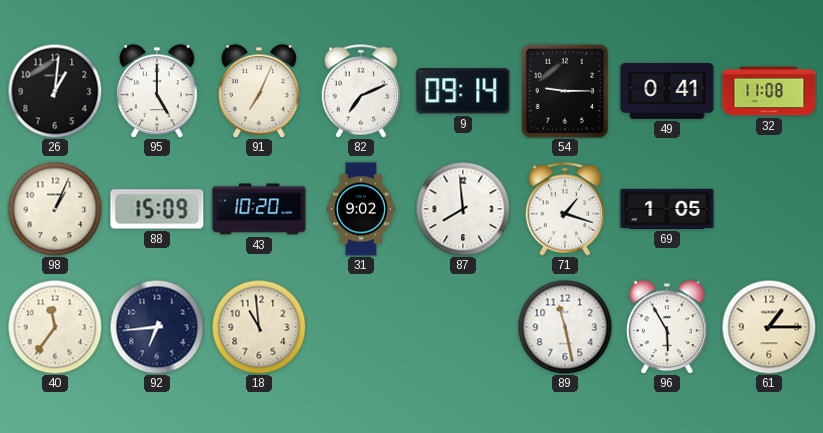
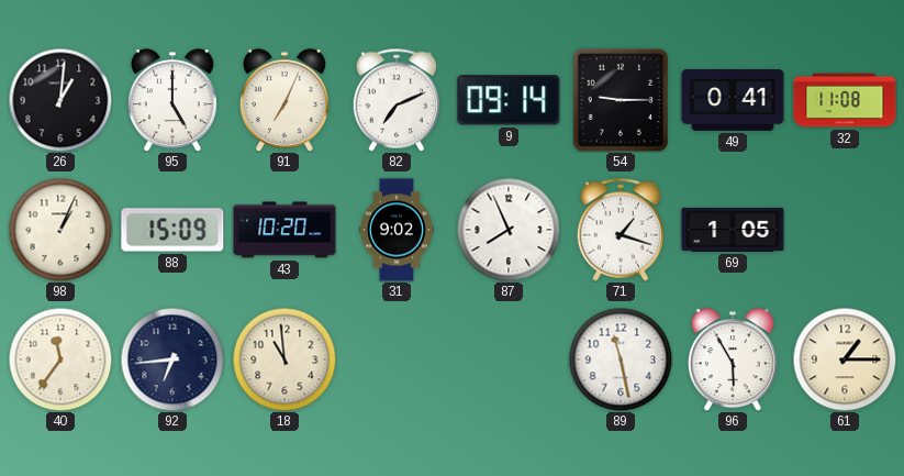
87: 7:59 -> 7:56
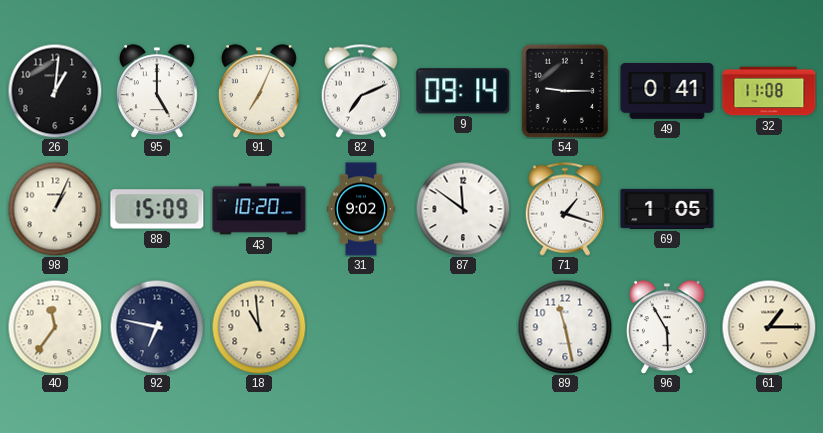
87: 7:56 -> 11:51
92: 6:44 -> 6:47
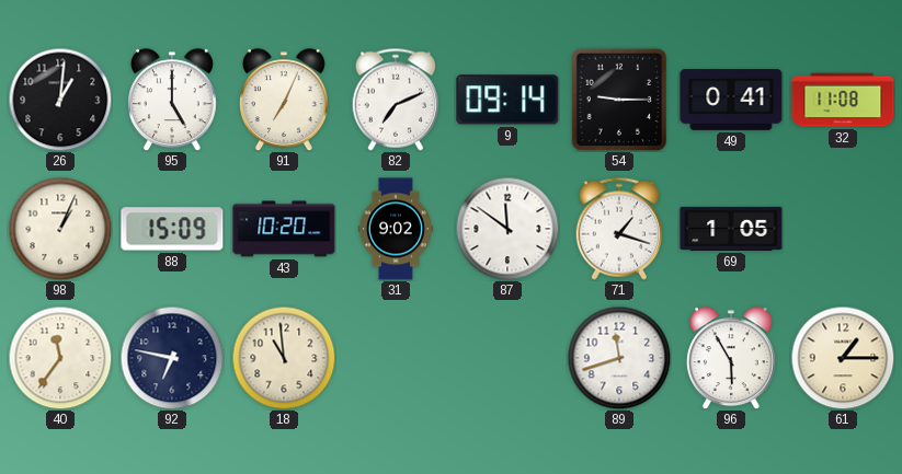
89: 11:28 -> 11:42
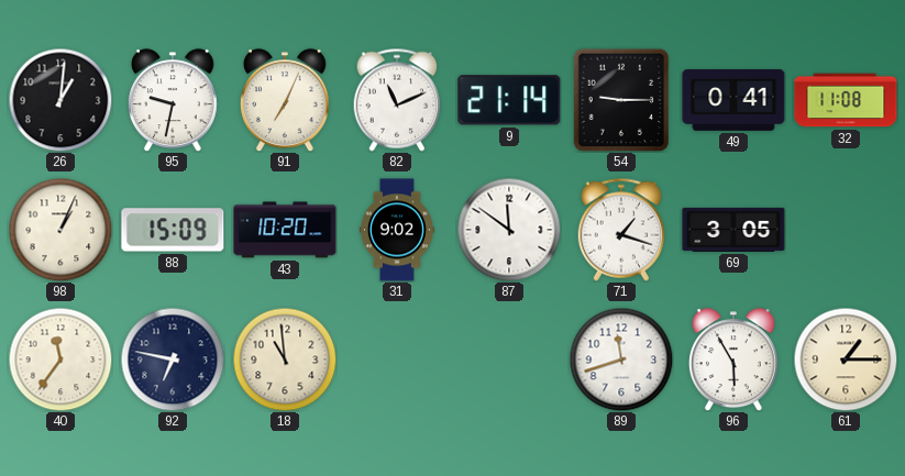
95: 5:00 -> 9:32
82: 7:11 -> 11:11
9: 09:14 -> 21:14
69: 1:05 -> 3:05
